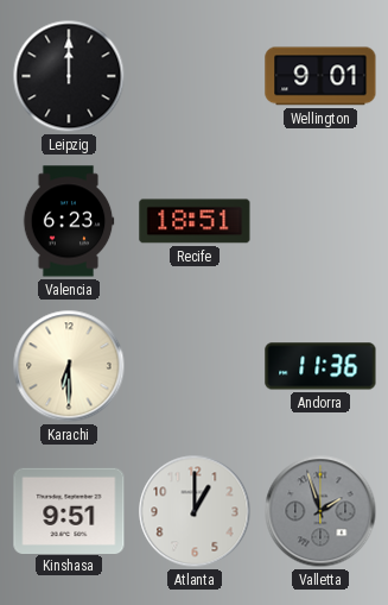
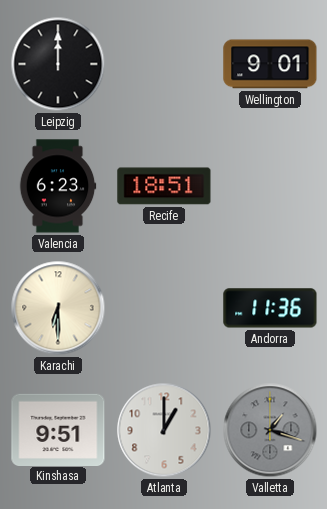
Valletta: 1:57 -> 1:18
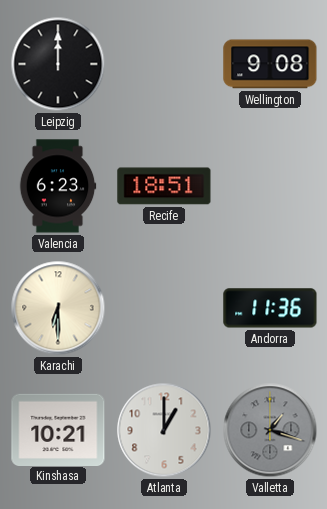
Wellington: 9:01 -> 9:08
Kinshasa: 9:51 -> 10:21
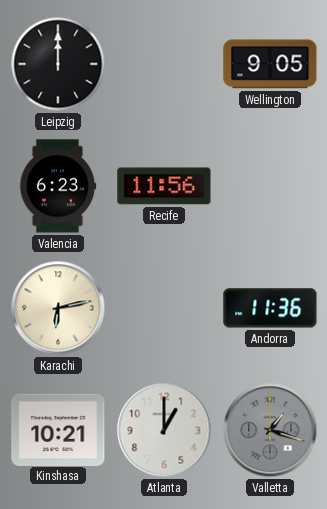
Wellington: 9:08 -> 9:05
Recife: 18:51 -> 11:56
Karachi: 6:30 -> 6:13
